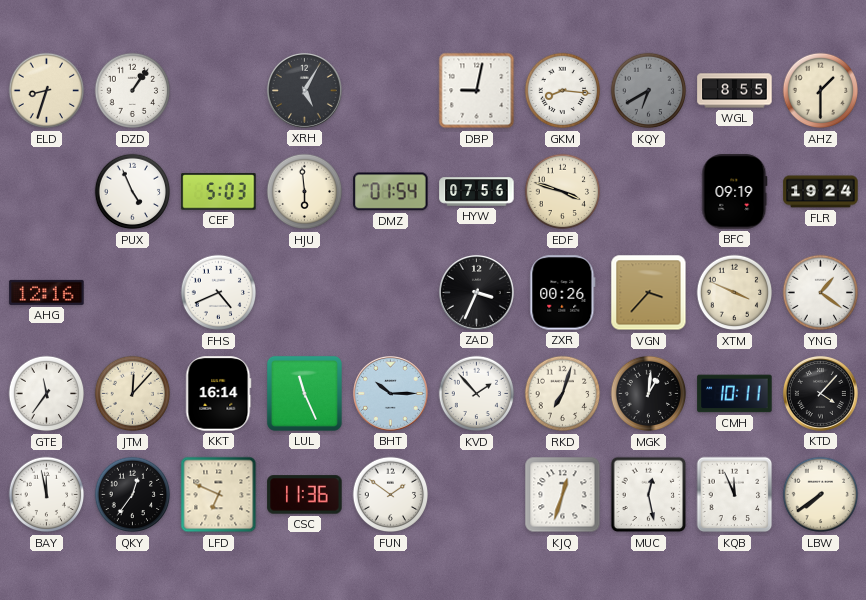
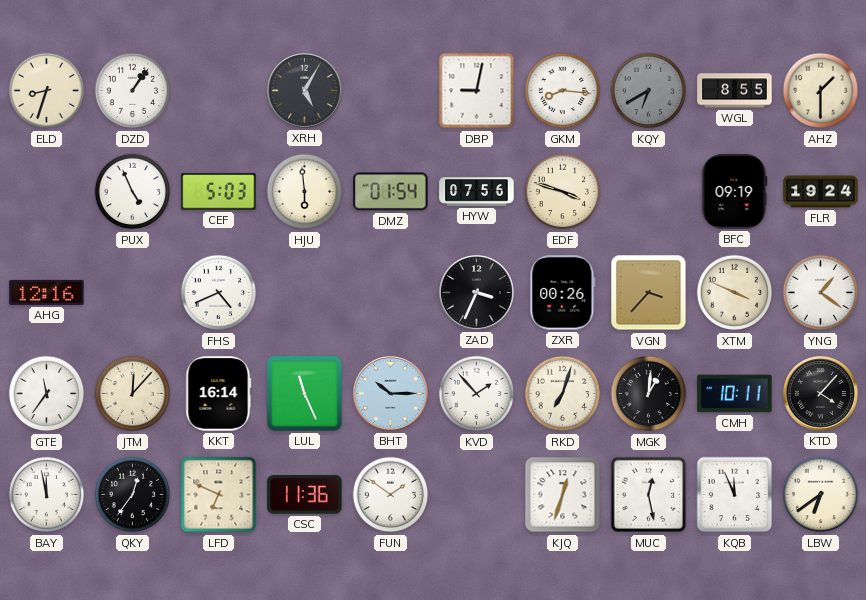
LBW: 7:39 -> 6:39
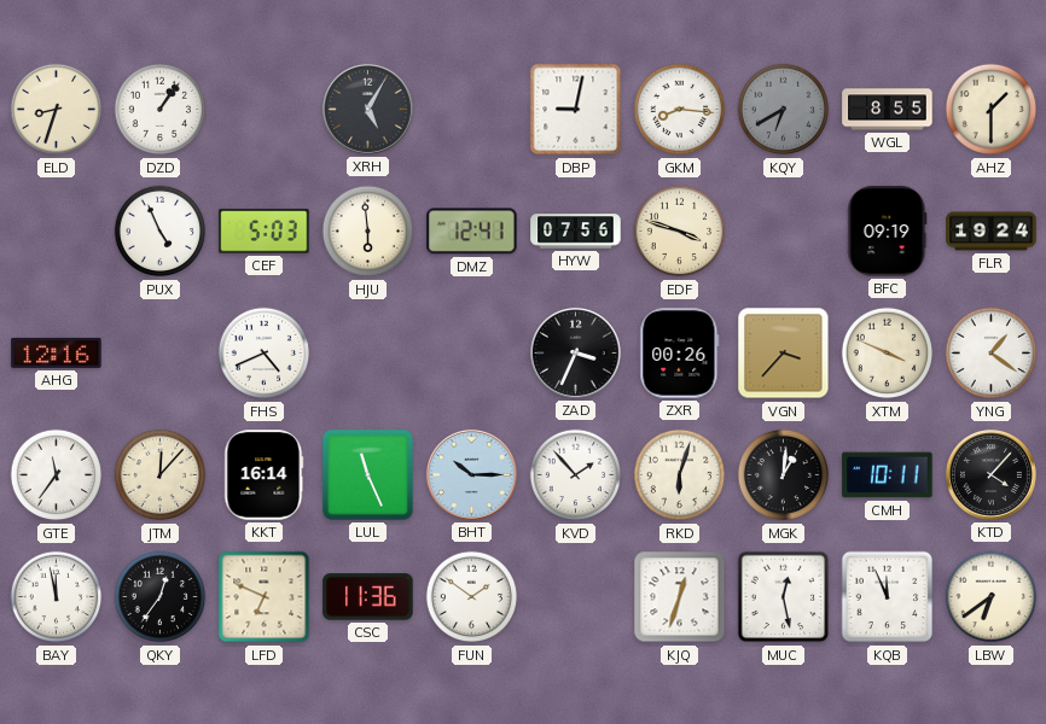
DMZ: 01:54 -> 12:41
RKD: 7:03 -> 6:03
